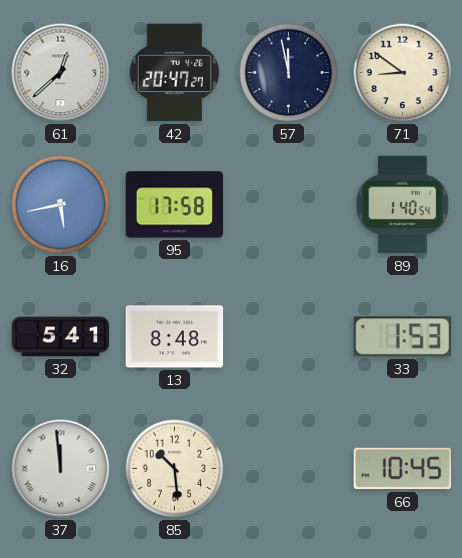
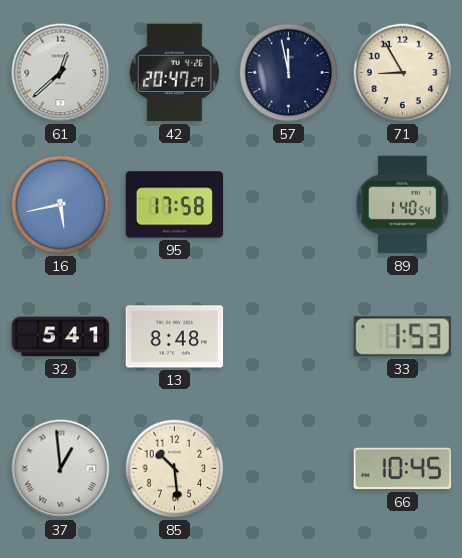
71: 8:51 -> 8:55
37: 11:59 -> 12:59
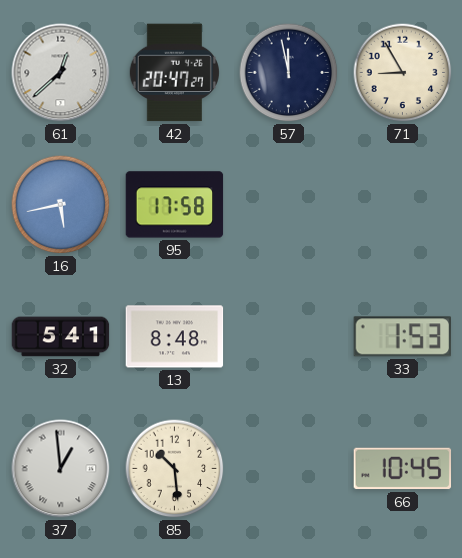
89: 1:40 -> none
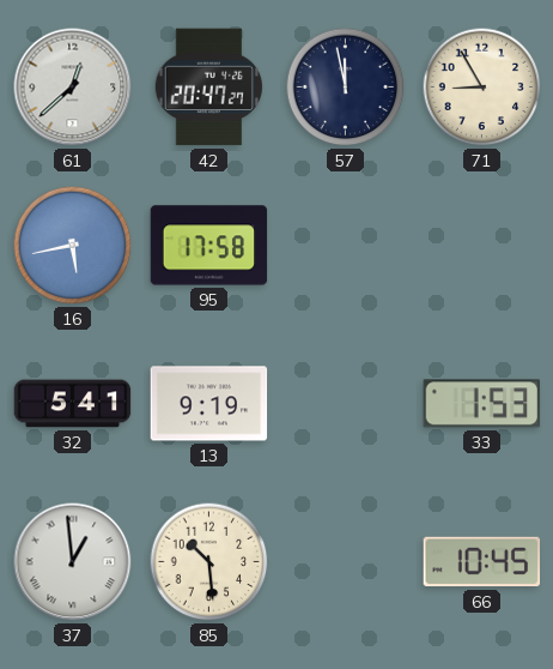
13: 8:48 -> 9:19
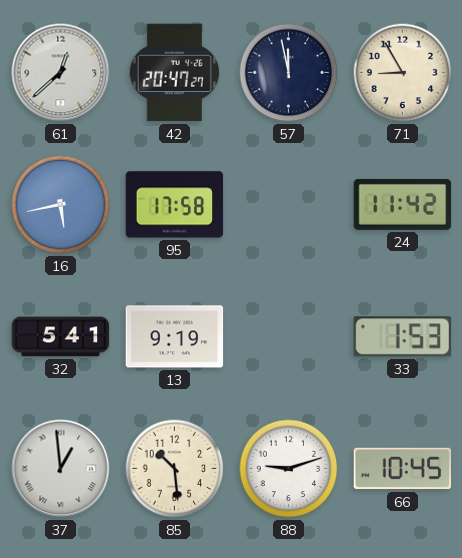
24: none -> 11:42
88: none -> 9:12
